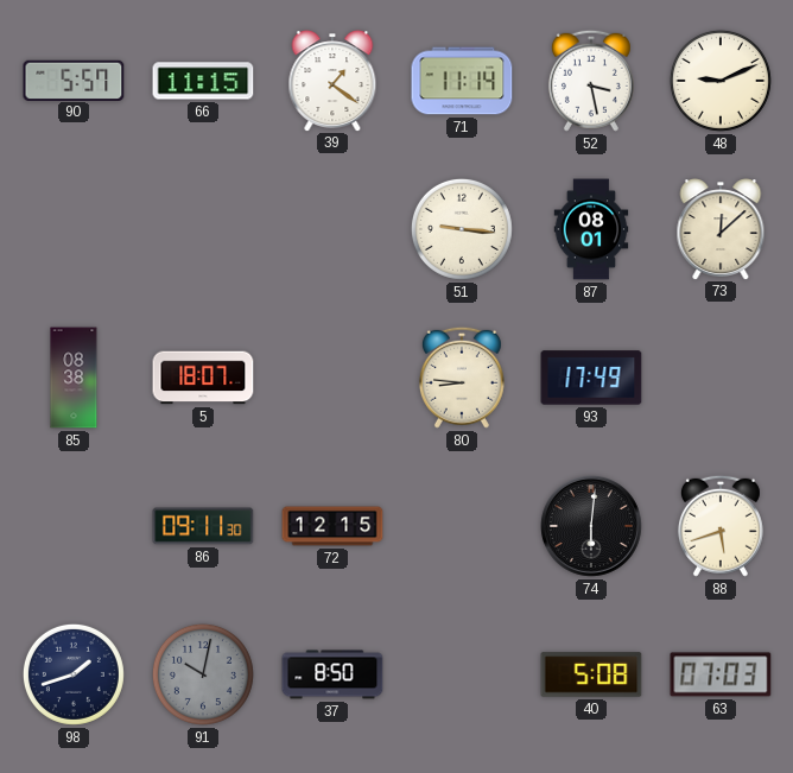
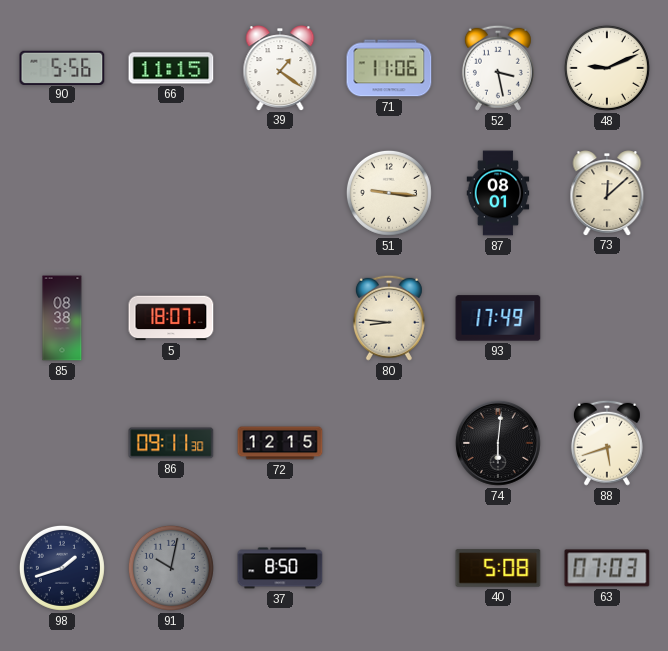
90: 5:57 -> 5:56
71: 11:14 -> 11:06
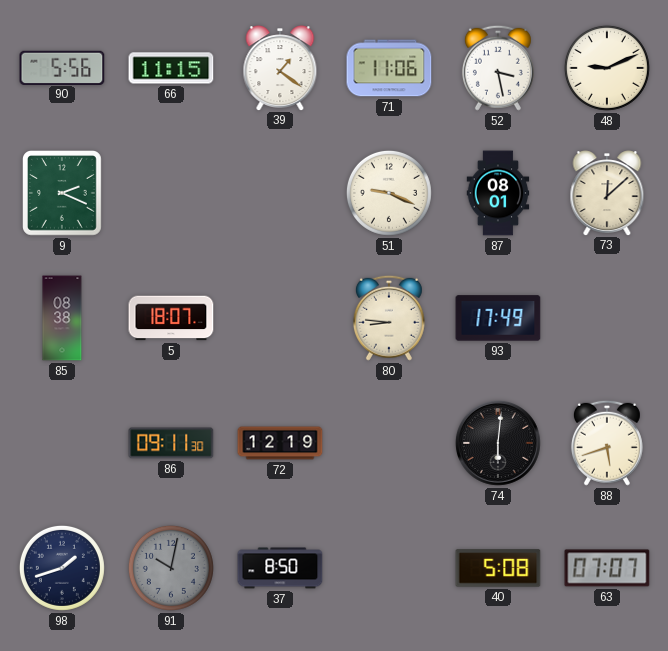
9: none -> 2:19
51: 9:16 -> 9:19
72: 12:15 -> 12:19
63: 07:03 -> 07:07
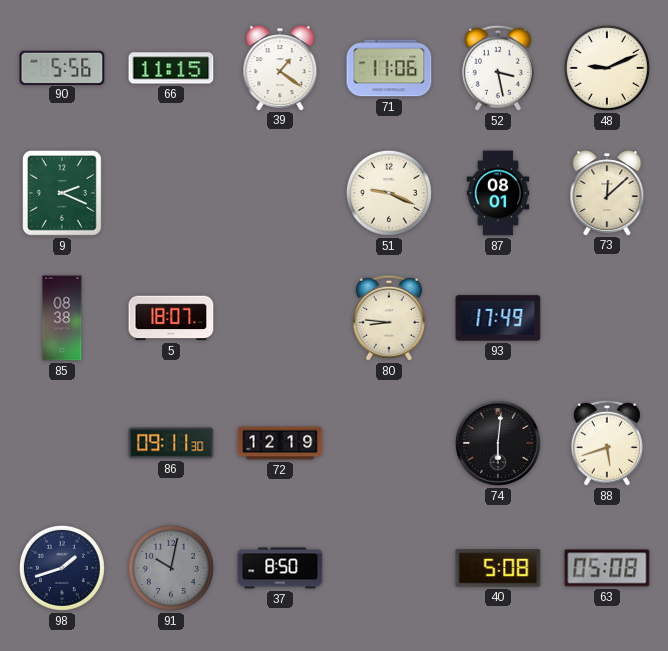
63: 07:07 -> 05:08
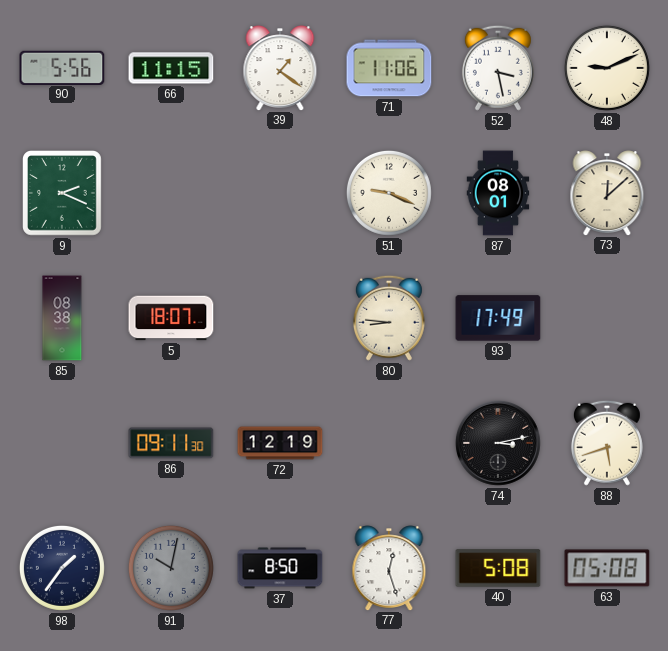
74: 6:01 -> 3:13
98: 1:42 -> 1:36
77: none -> 12:27
